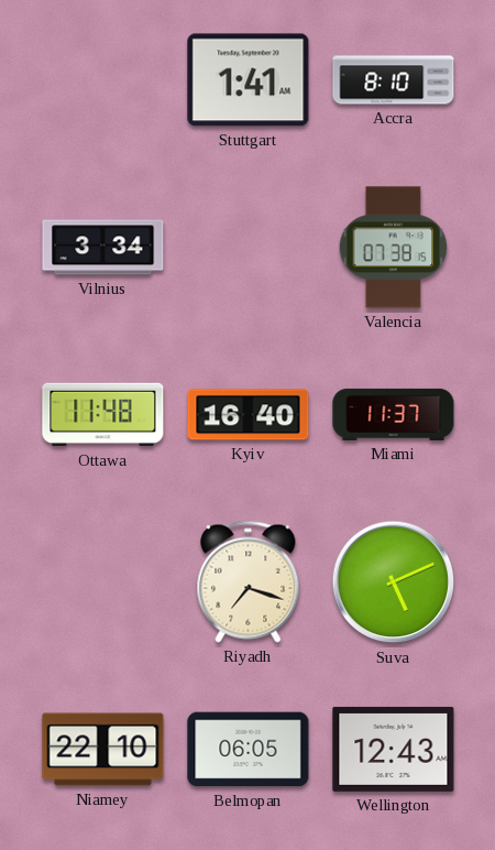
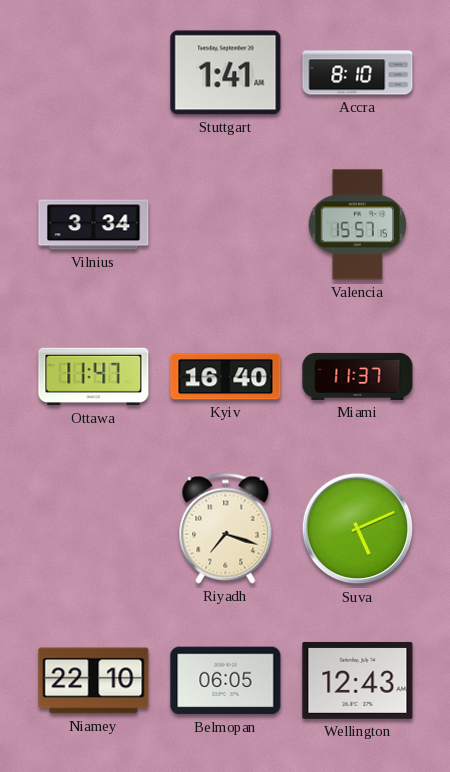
Valencia: 07:38 -> 15:57
Ottawa: 11:48 -> 11:47
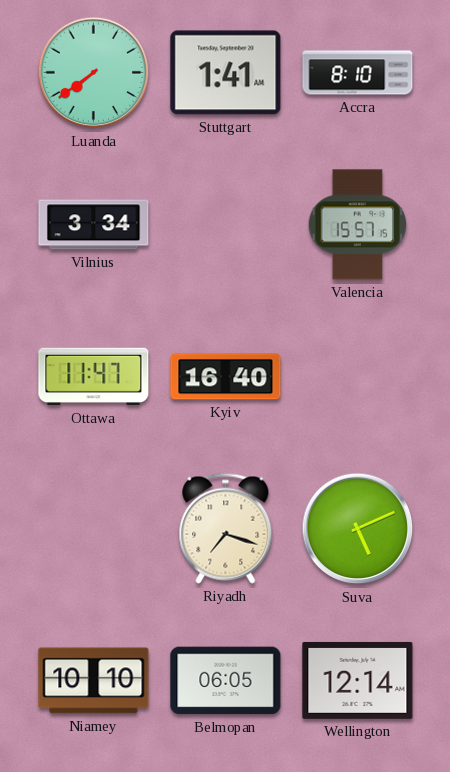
Luanda: none -> 7:39
Miami: 11:37 -> none
Niamey: 22:10 -> 10:10
Wellington: 12:43 -> 12:14
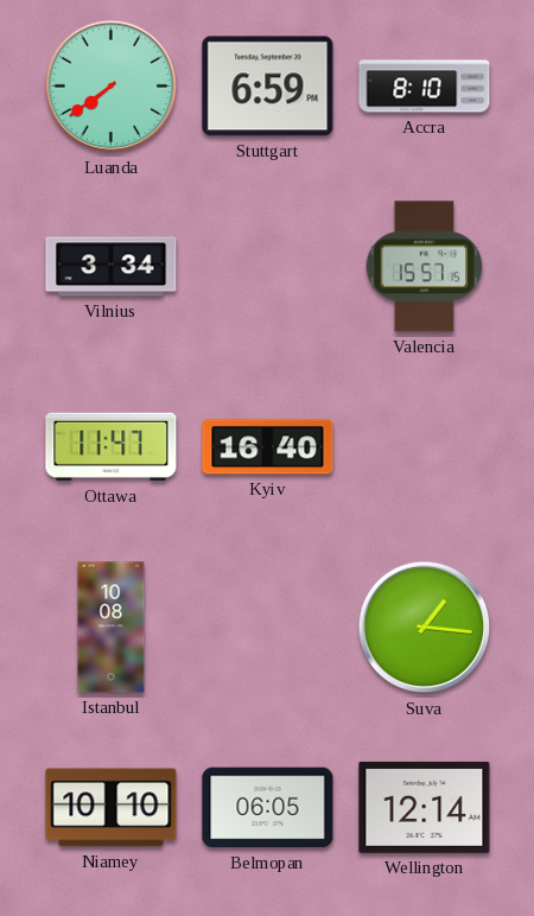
Stuttgart: 1:41 -> 6:59
Istanbul: none -> 10:08
Riyadh: 7:18 -> none
Suva: 5:11 -> 1:16
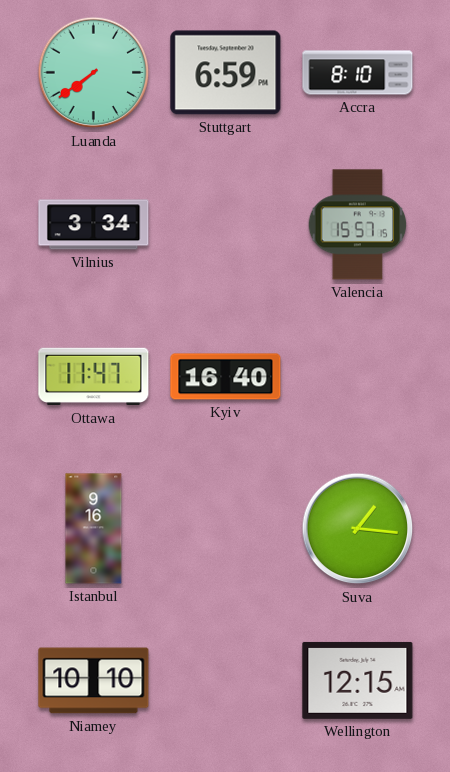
Istanbul: 10:08 -> 9:16
Belmopan: 06:05 -> none
Wellington: 12:14 -> 12:15
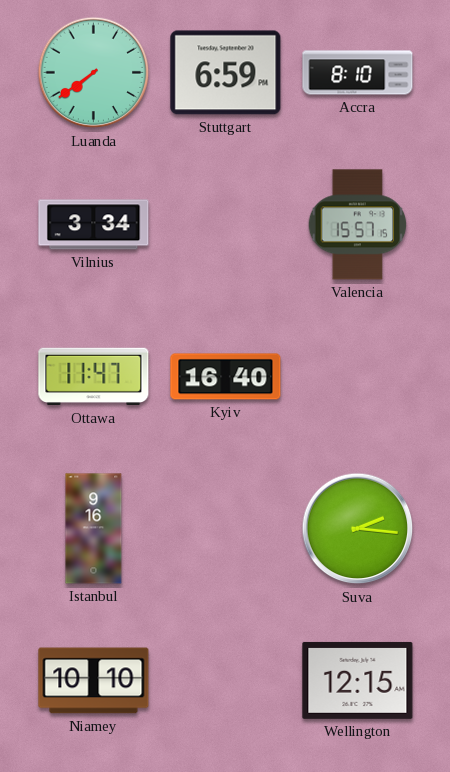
Suva: 1:16 -> 2:16
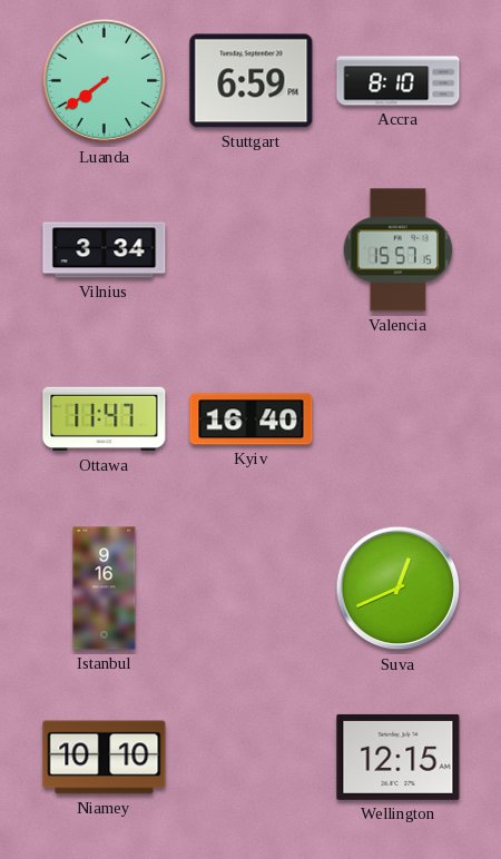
Suva: 2:16 -> 12:41
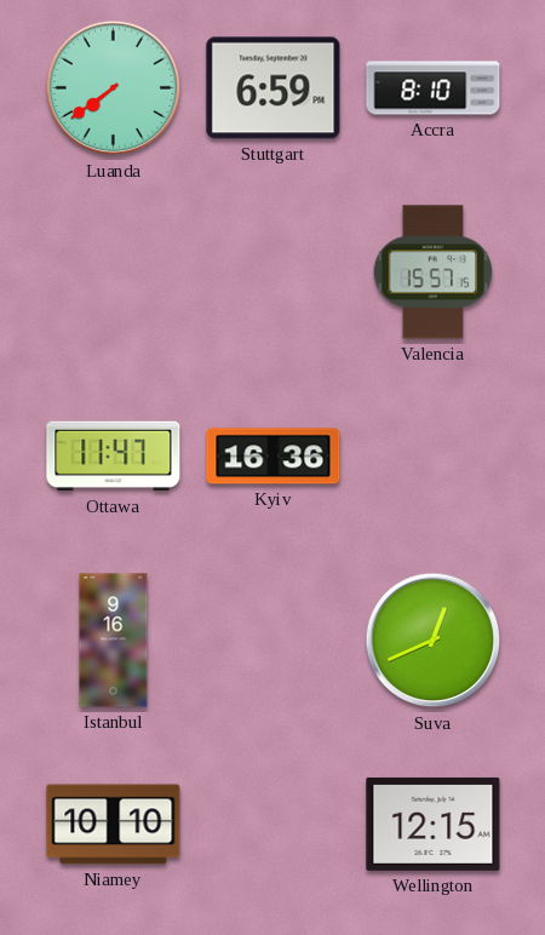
Vilnius: 3:34 -> none
Kyiv: 16:40 -> 16:36
